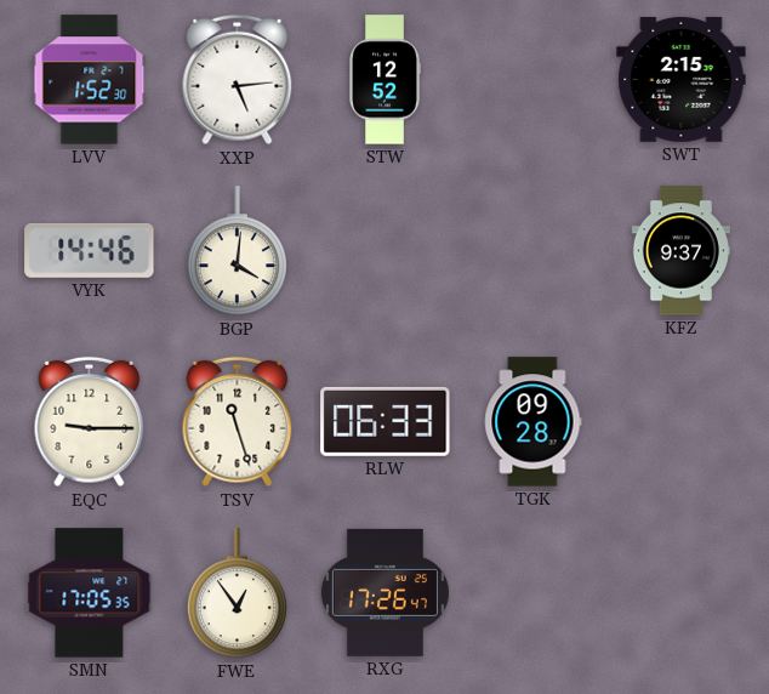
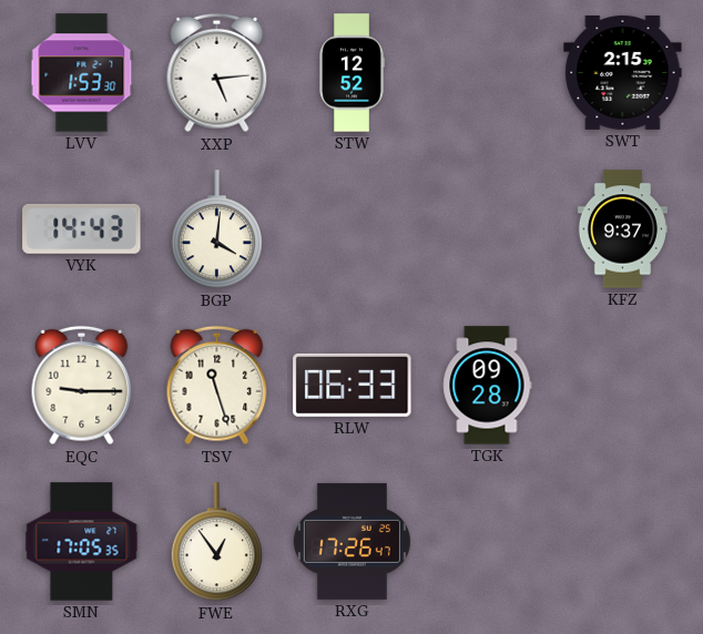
LVV: 1:52 -> 1:53
VYK: 14:46 -> 14:43
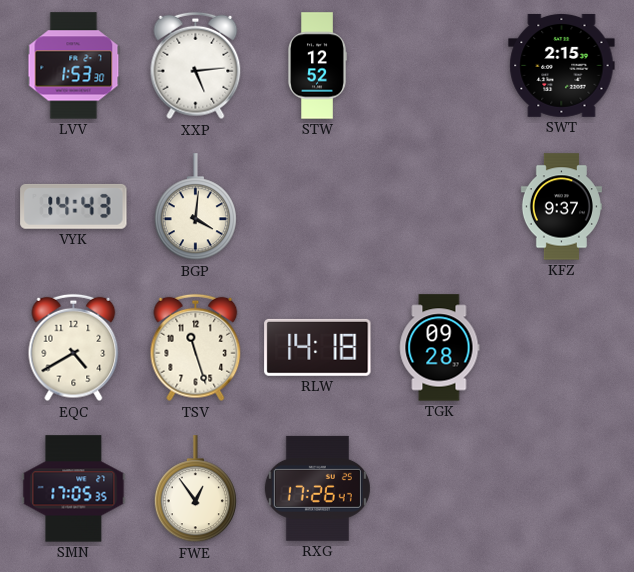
EQC: 9:15 -> 4:40
RLW: 06:33 -> 14:18
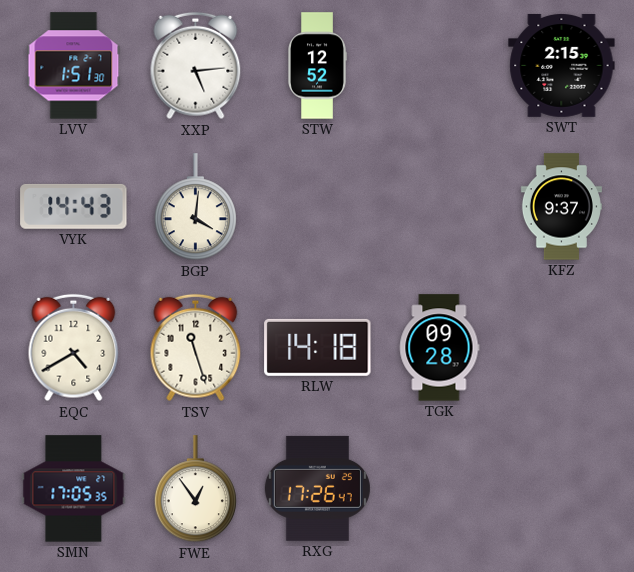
LVV: 1:53 -> 1:51
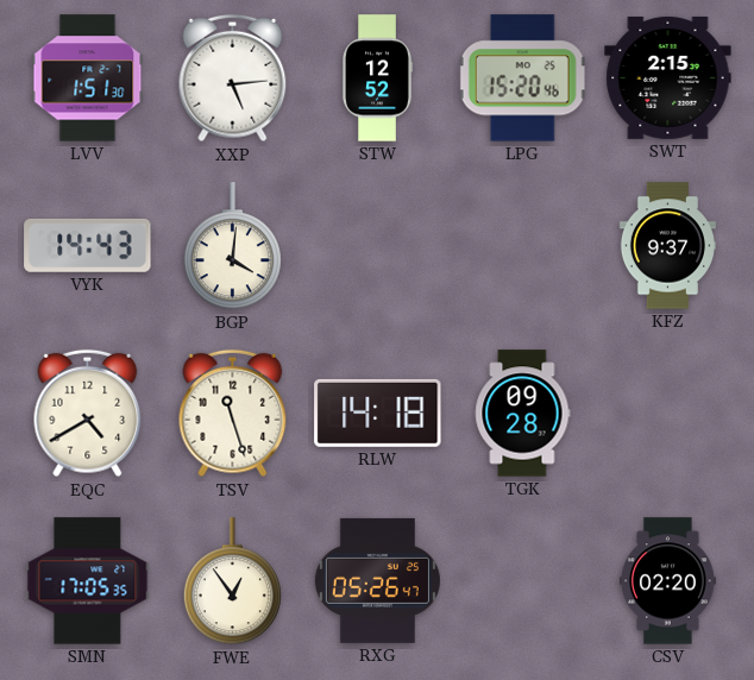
LPG: none -> 15:20
RXG: 17:26 -> 05:26
CSV: none -> 02:20
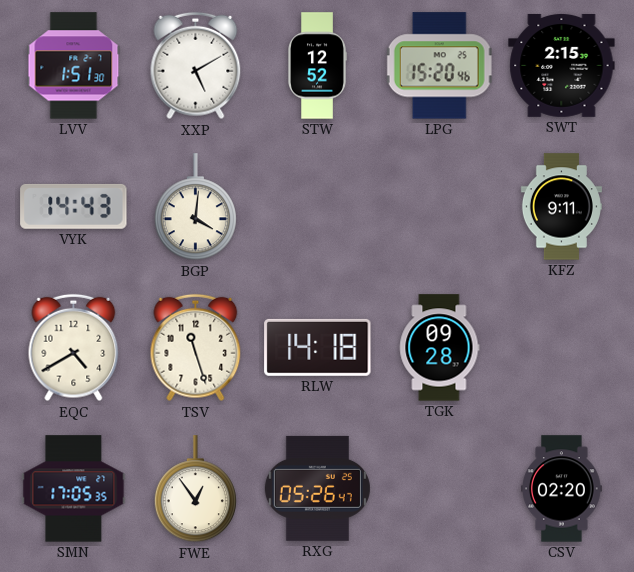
XXP: 5:14 -> 5:10
KFZ: 9:37 -> 9:11
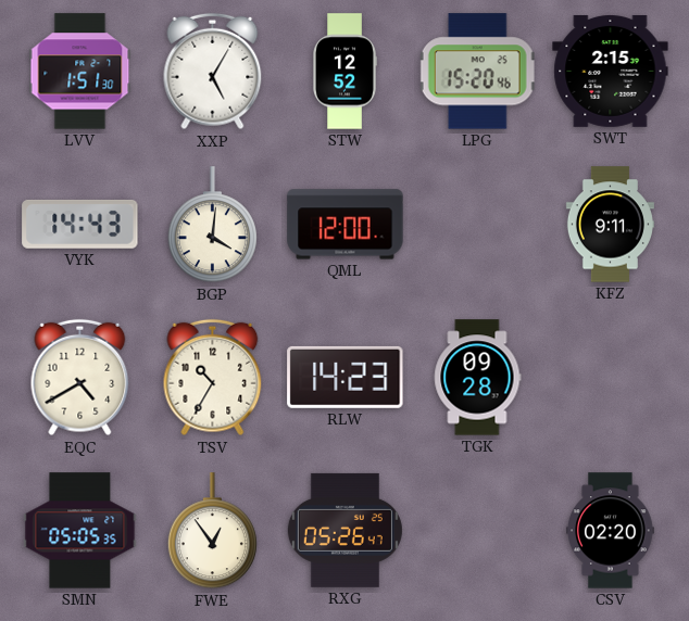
XXP: 5:10 -> 5:05
QML: none -> 12:00
TSV: 11:27 -> 10:35
RLW: 14:18 -> 14:23
SMN: 17:05 -> 05:05
